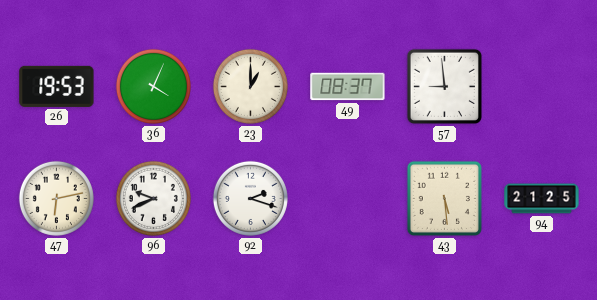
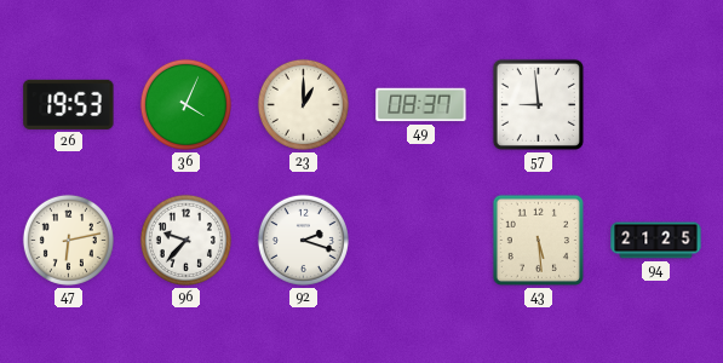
96: 9:41 -> 9:37
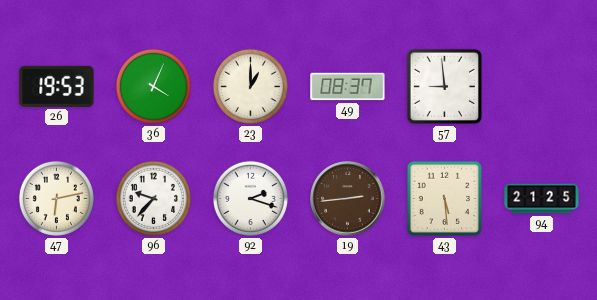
19: none -> 2:44
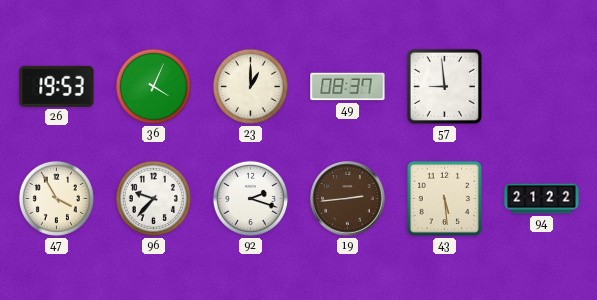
47: 6:13 -> 3:55
94: 21:25 -> 21:22
